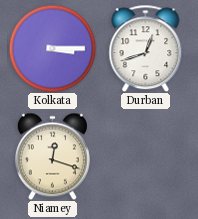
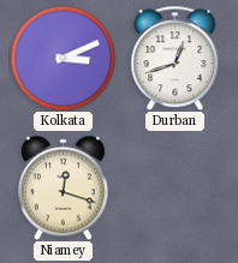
Kolkata: 3:15 -> 3:11
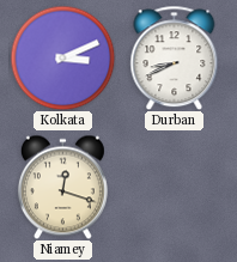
Durban: 12:42 -> 8:41
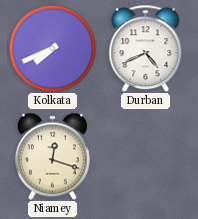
Kolkata: 3:11 -> 7:41
Durban: 8:41 -> 4:41
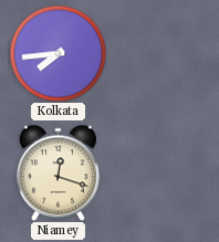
Kolkata: 7:41 -> 7:44
Durban: 4:41 -> none
